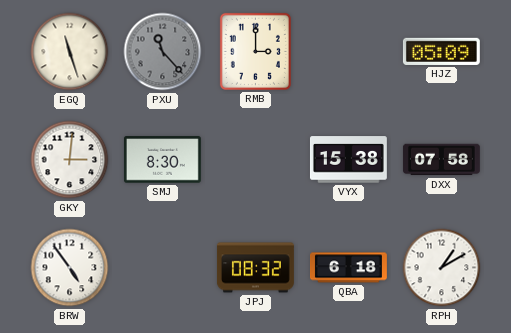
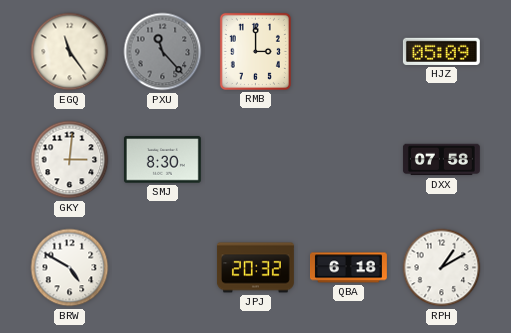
EGQ: 11:27 -> 11:24
VYX: 15:38 -> none
BRW: 4:54 -> 4:50
JPJ: 08:32 -> 20:32
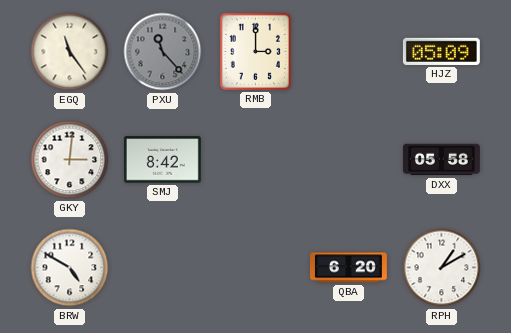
SMJ: 8:30 -> 8:42
DXX: 07:58 -> 05:58
JPJ: 20:32 -> none
QBA: 6:18 -> 6:20
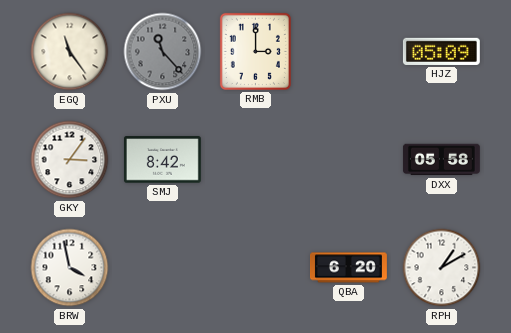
GKY: 3:01 -> 3:06
BRW: 4:50 -> 3:58
